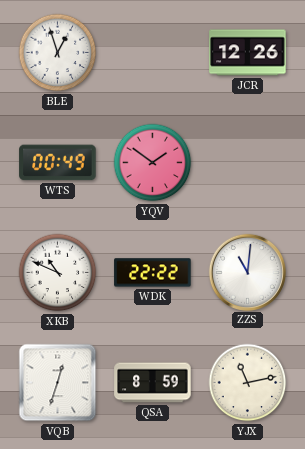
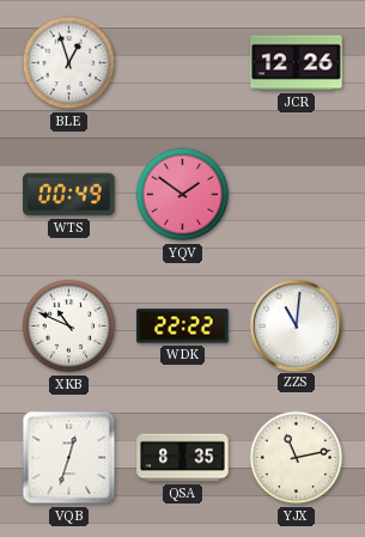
QSA: 8:59 -> 8:35
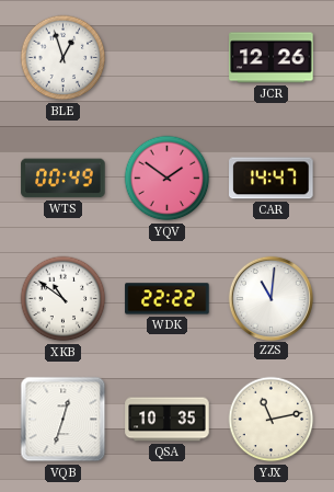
CAR: none -> 14:47
XKB: 10:49 -> 10:51
QSA: 8:35 -> 10:35
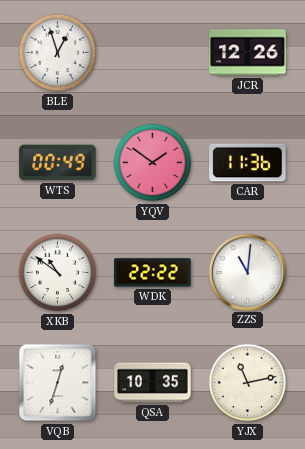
CAR: 14:47 -> 11:36
